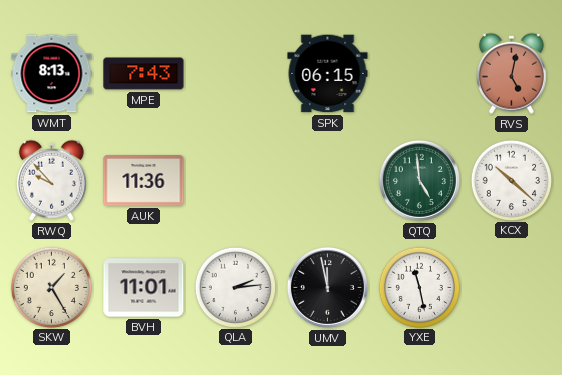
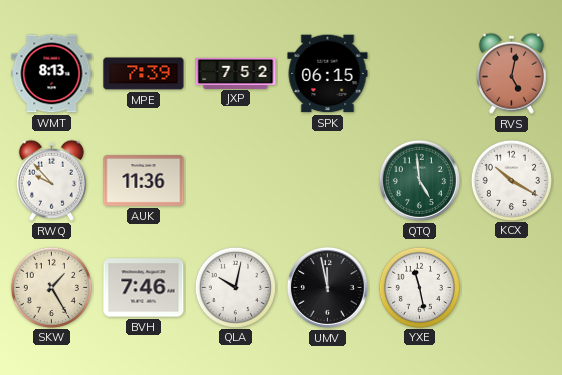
MPE: 7:43 -> 7:39
JXP: none -> 7:52
KCX: 10:22 -> 10:20
BVH: 11:01 -> 7:46
QLA: 2:14 -> 10:02
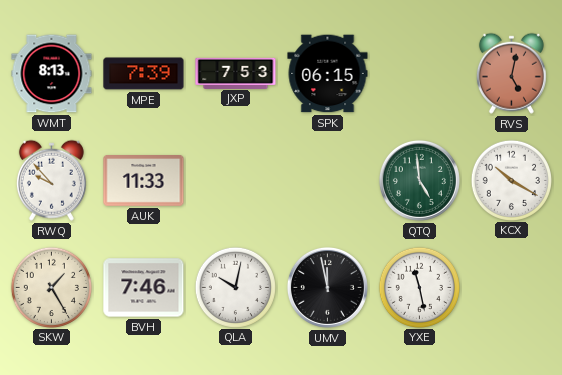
JXP: 7:52 -> 7:53
AUK: 11:36 -> 11:33
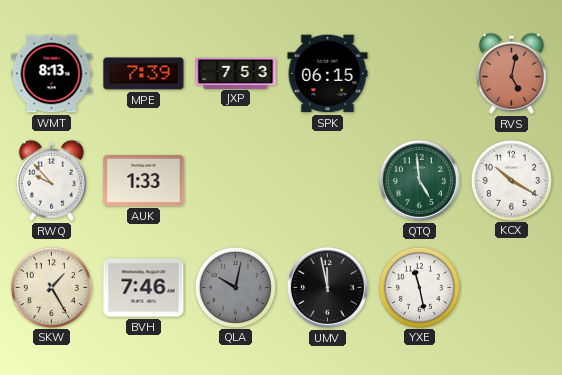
AUK: 11:33 -> 1:33
QLA dial: white -> grey
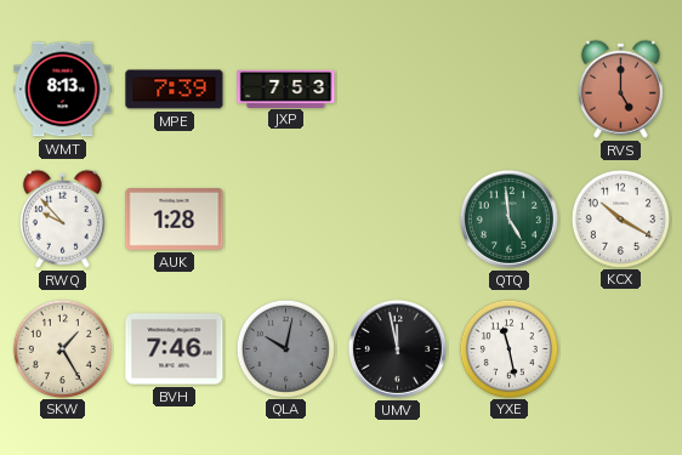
SPK: 06:15 -> none
RVS: 5:02 -> 5:00
AUK: 1:33 -> 1:28
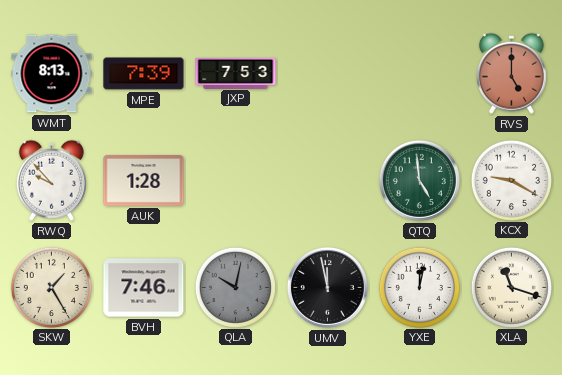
KCX: 10:20 -> 9:20
YXE: 11:28 -> 12:02
XLA: none -> 11:18
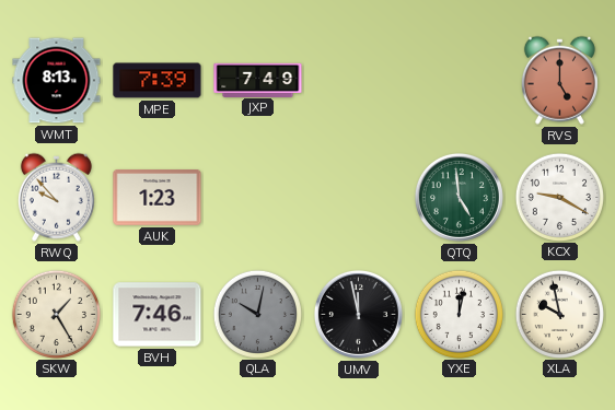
JXP: 7:53 -> 7:49
AUK: 1:28 -> 1:23
XLA: 11:18 -> 9:58
